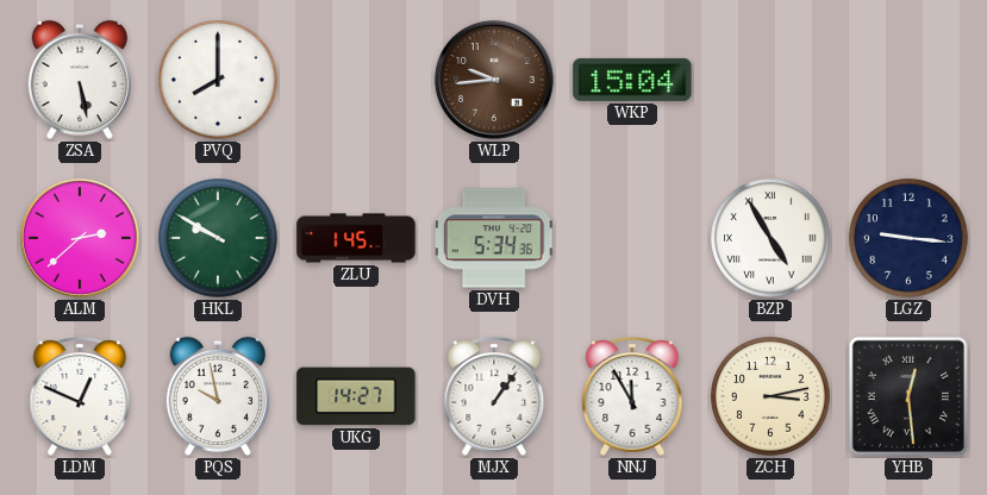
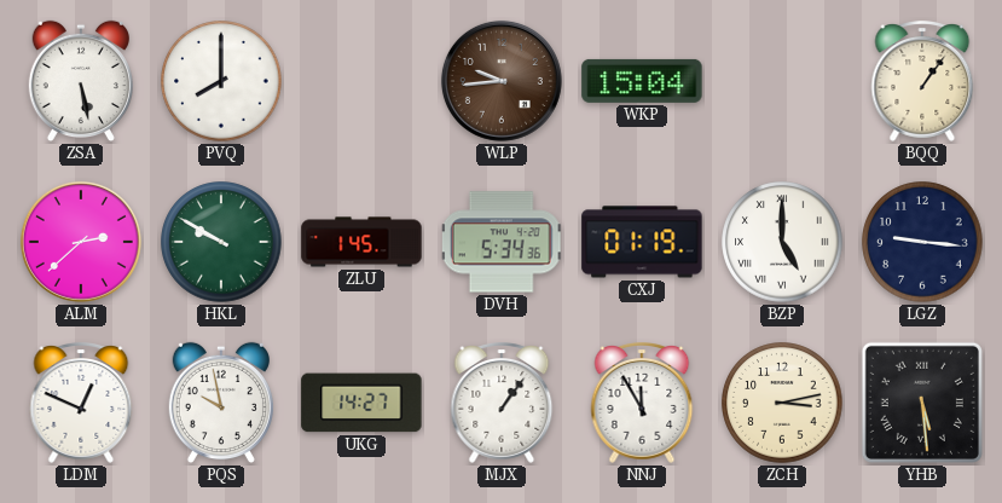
BQQ: none -> 1:06
CXJ: none -> 01:19
BZP: 4:55 -> 5:00
YHB: 12:29 -> 5:29
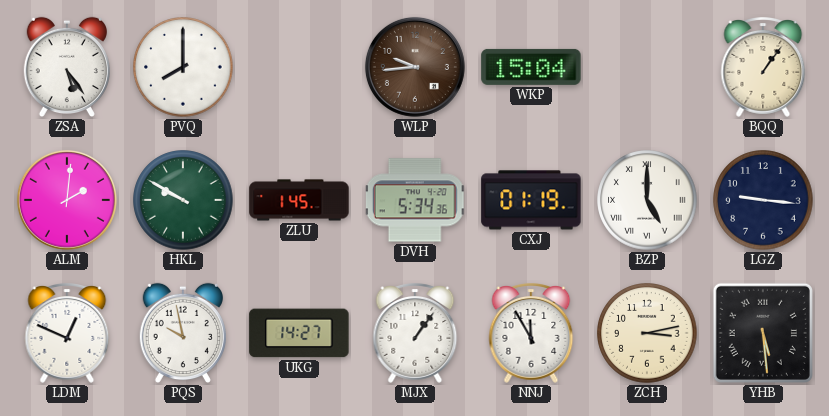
ZSA: 5:28 -> 5:24
ALM: 2:38 -> 2:01
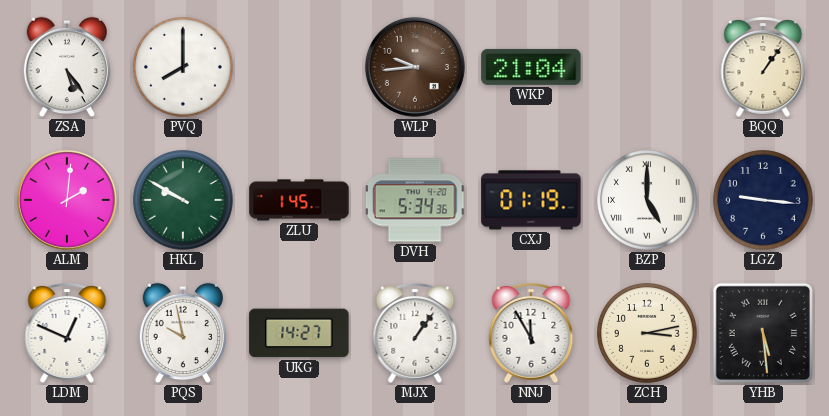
WKP: 15:04 -> 21:04
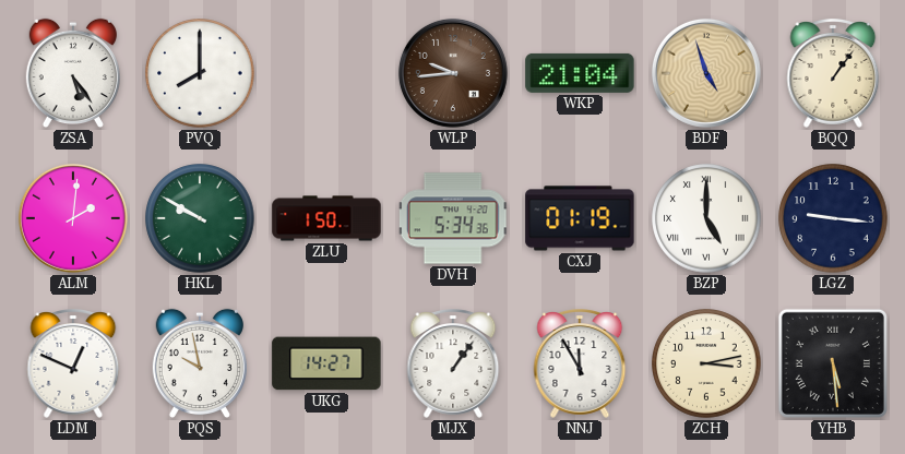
BDF: none -> 4:57
ZLU: 1:45 -> 1:50
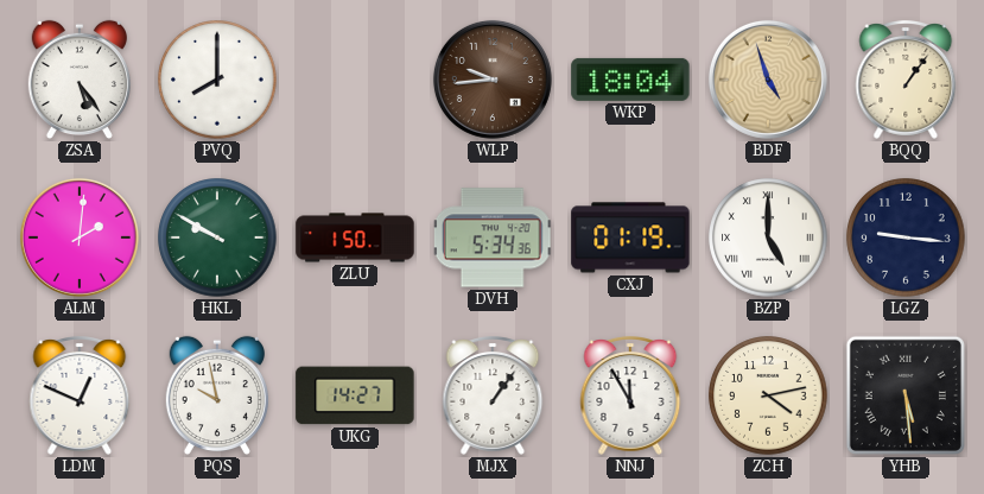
WKP: 21:04 -> 18:04
ZCH: 3:13 -> 4:13
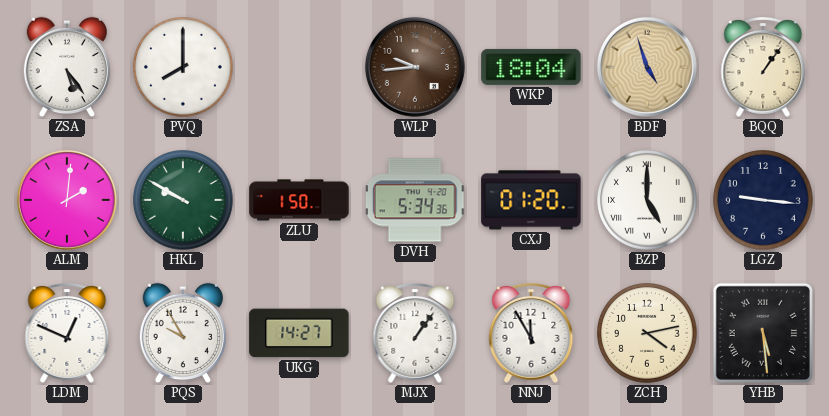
CXJ: 01:19 -> 01:20
PQS: 9:58 -> 9:55
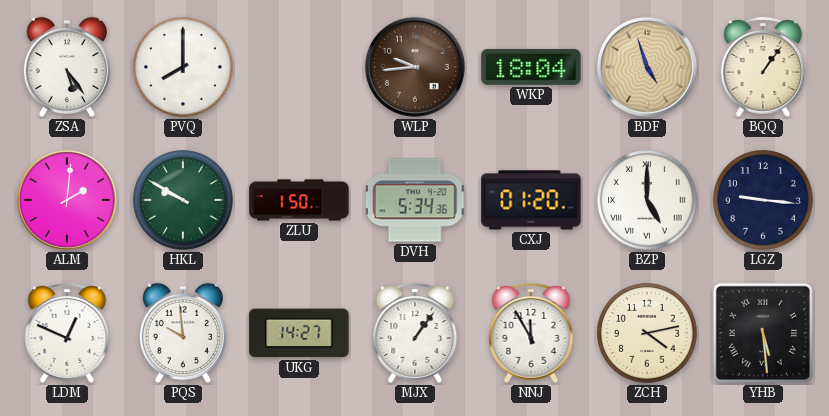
PQS: 9:55 -> 9:59
